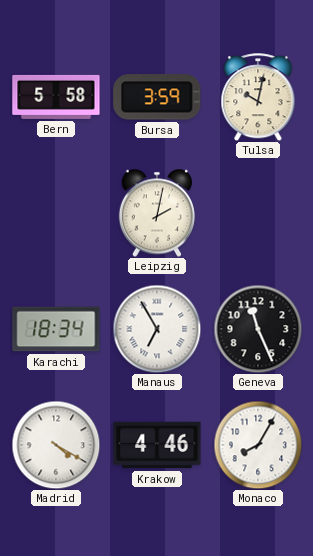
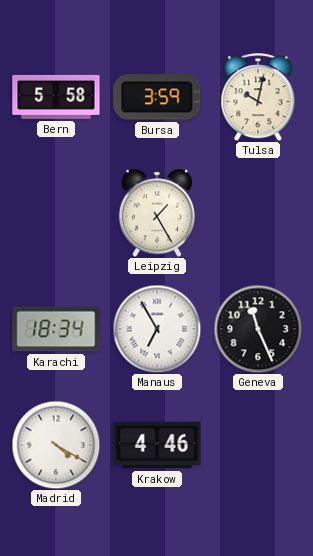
Leipzig: 2:02 -> 1:25
Monaco: 8:05 -> none
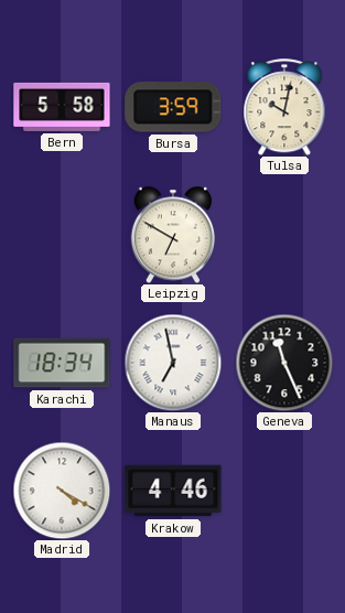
Leipzig: 1:25 -> 6:50
Manaus: 6:55 -> 6:58
